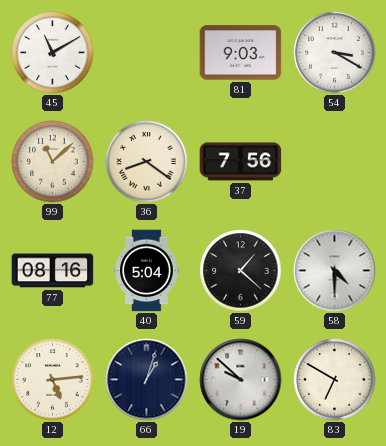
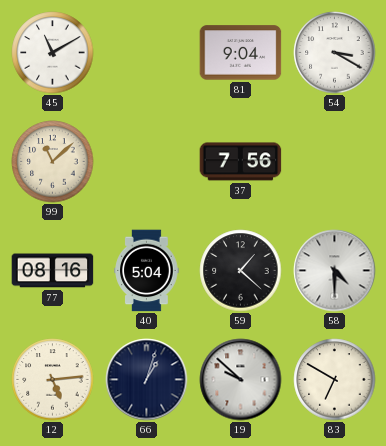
81: 9:03 -> 9:04
36: 8:21 -> none
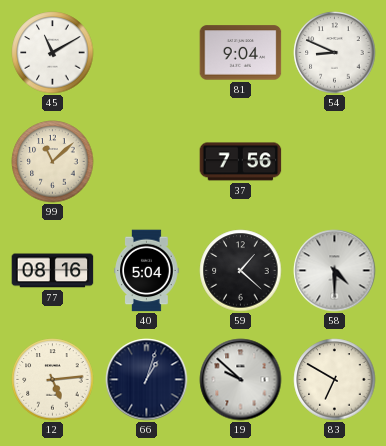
54: 3:20 -> 8:49
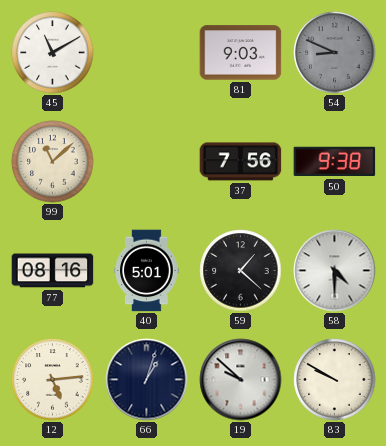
81: 9:04 -> 9:03
54 dial: white -> grey
50: none -> 9:38
40: 5:04 -> 5:01
83: 6:50 -> 9:50
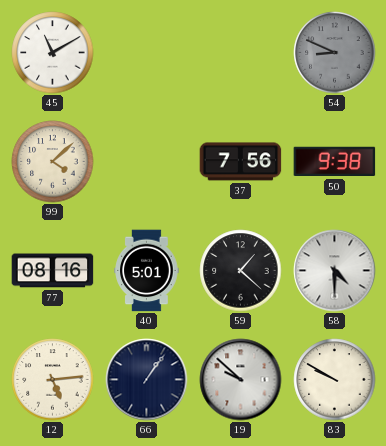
81: 9:03 -> none
99: 11:08 -> 4:08
66: 1:03 -> 1:06
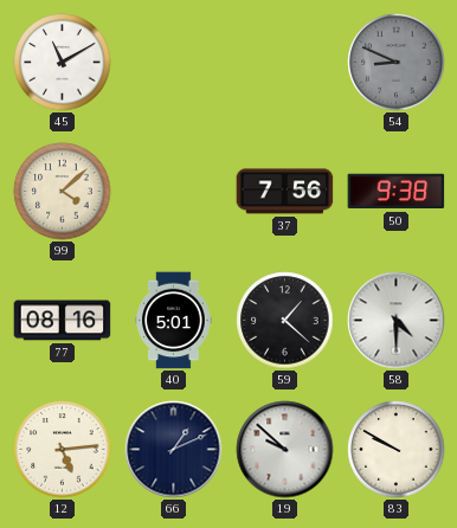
66: 1:06 -> 1:11
